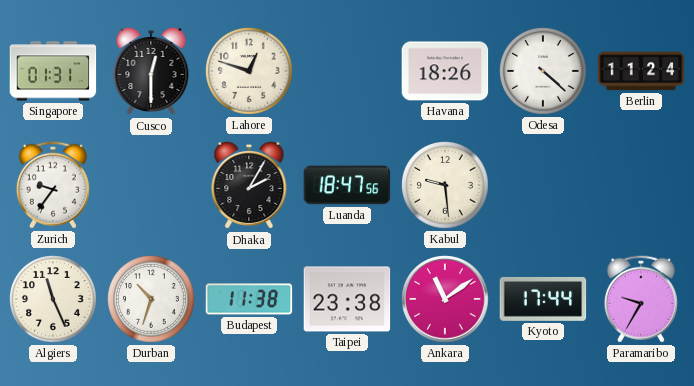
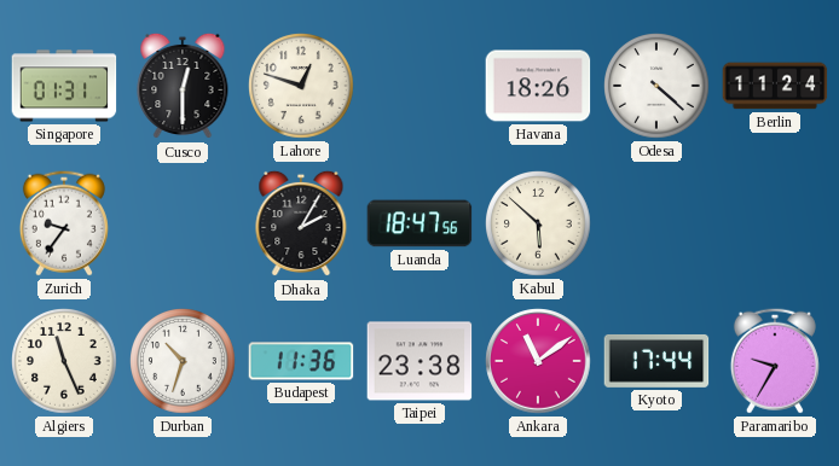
Kabul: 9:29 -> 5:52
Budapest: 11:38 -> 11:36
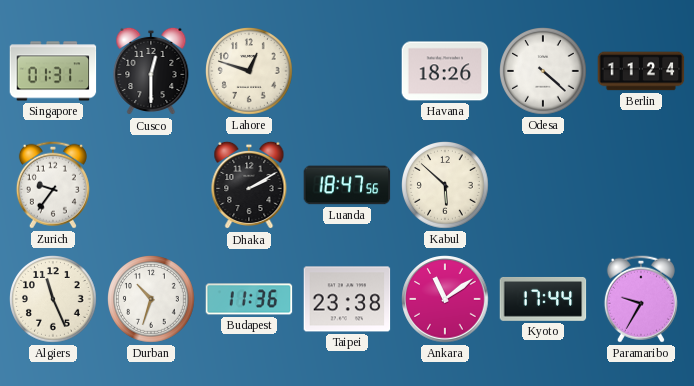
Dhaka: 2:05 -> 2:10
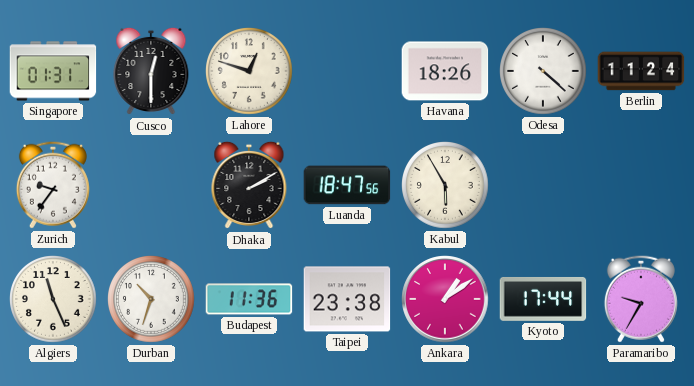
Kabul: 5:52 -> 5:55
Ankara: 11:09 -> 1:09
